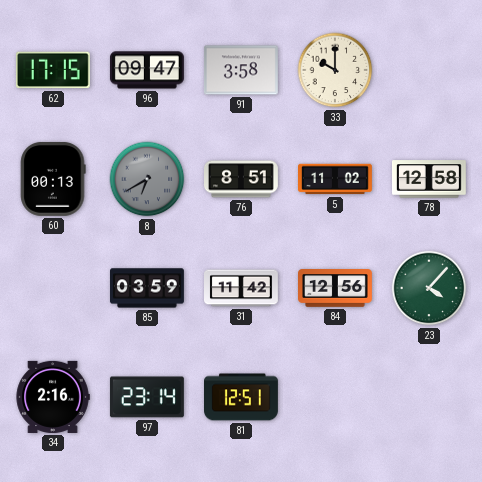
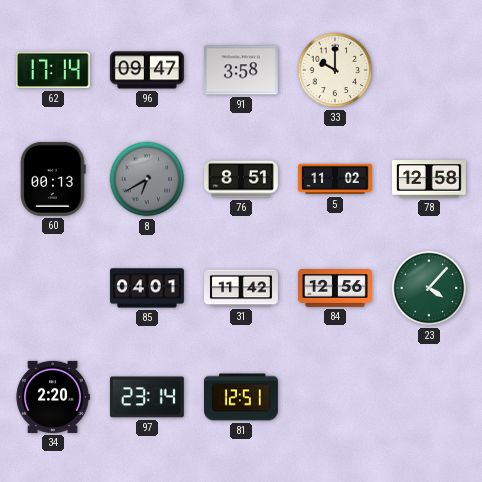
62: 17:15 -> 17:14
85: 03:59 -> 04:01
34: 2:16 -> 2:20
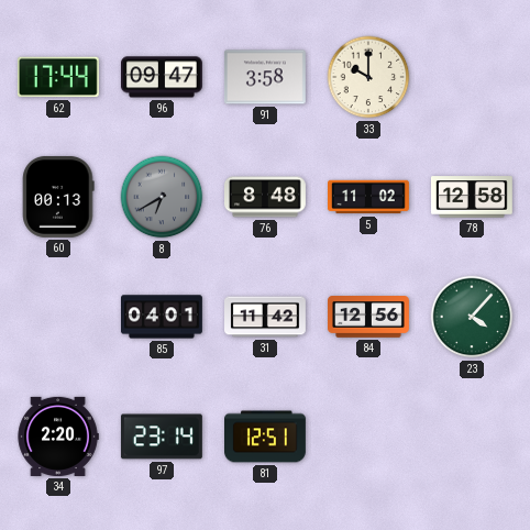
62: 17:14 -> 17:44
76: 8:51 -> 8:48
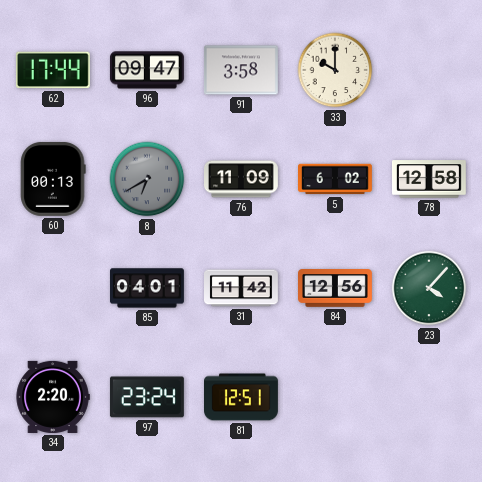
76: 8:48 -> 11:09
5: 11:02 -> 6:02
97: 23:14 -> 23:24
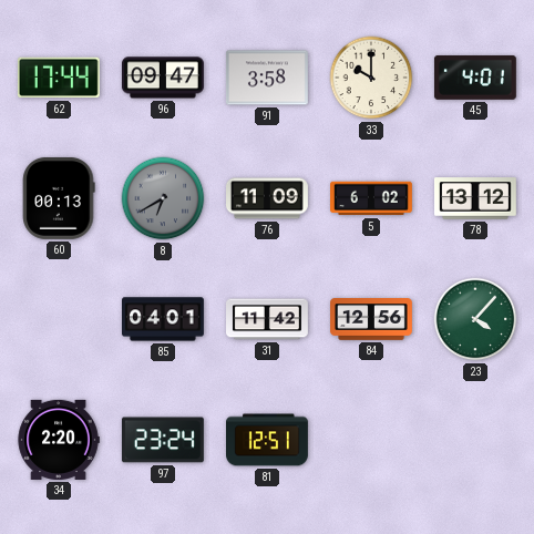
45: none -> 4:01
78: 12:58 -> 13:12
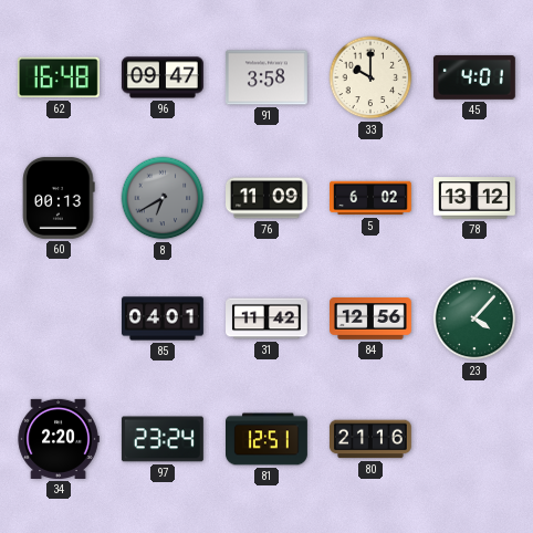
62: 17:44 -> 16:48
80: none -> 21:16
